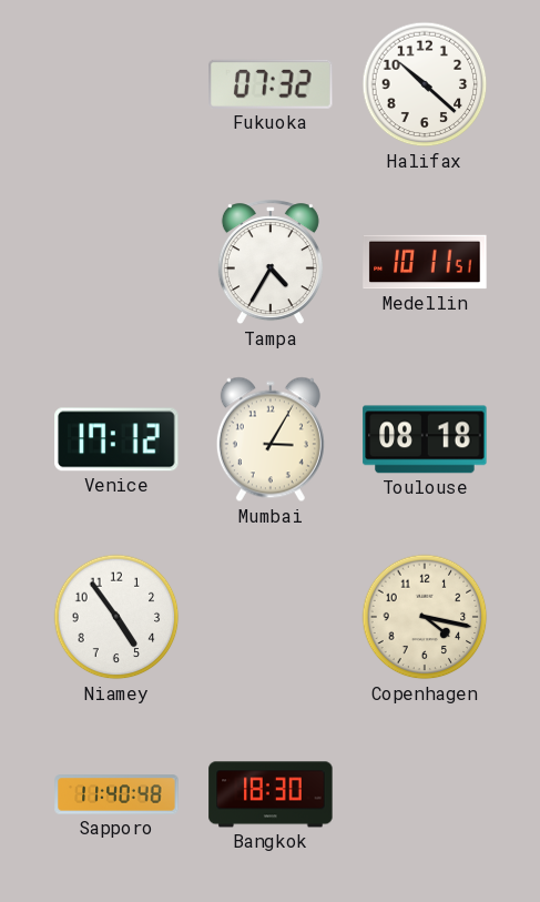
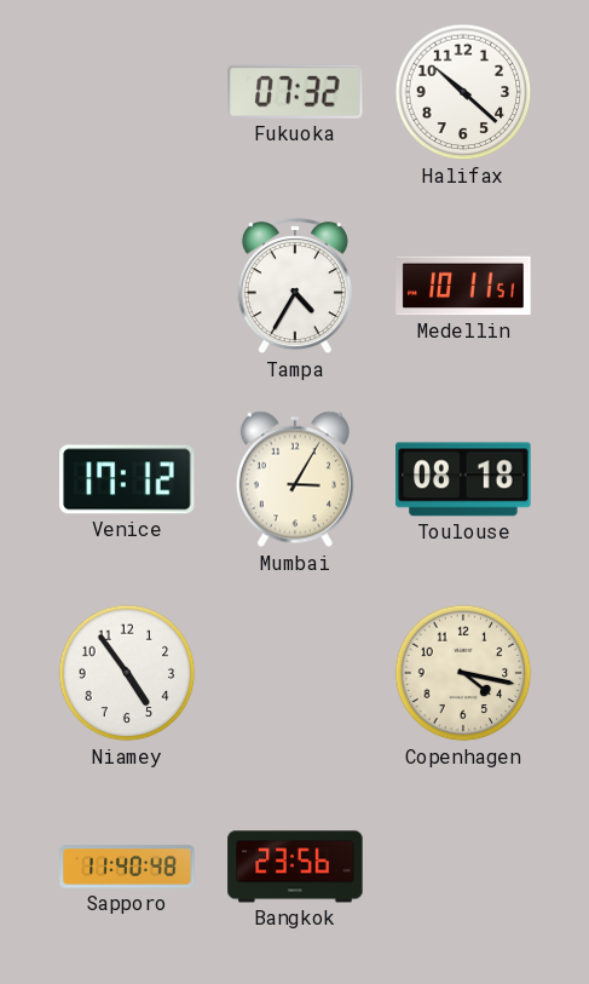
Bangkok: 18:30 -> 23:56
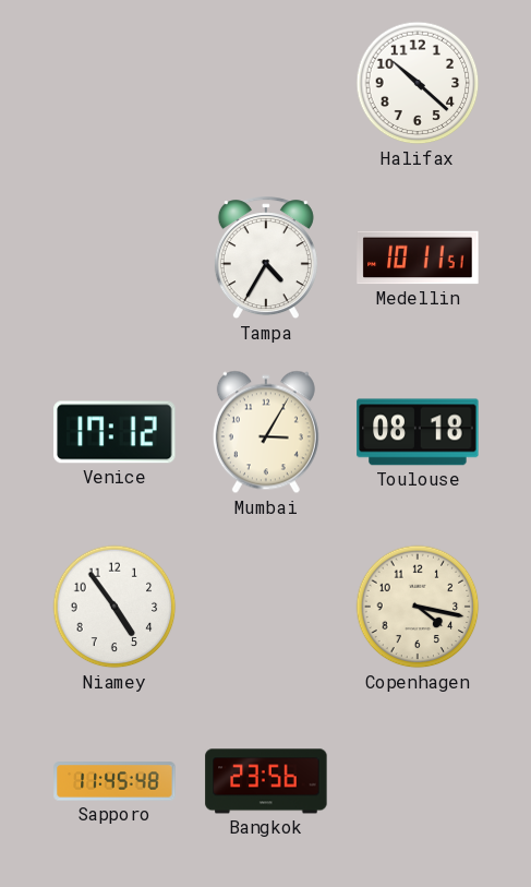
Fukuoka: 07:32 -> none
Sapporo: 11:40 -> 11:45
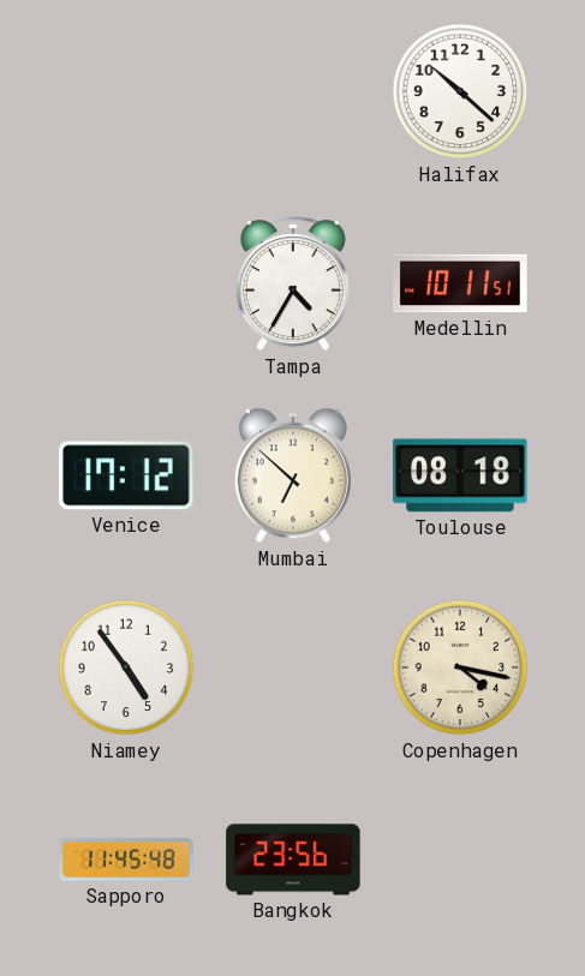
Mumbai: 3:05 -> 6:52
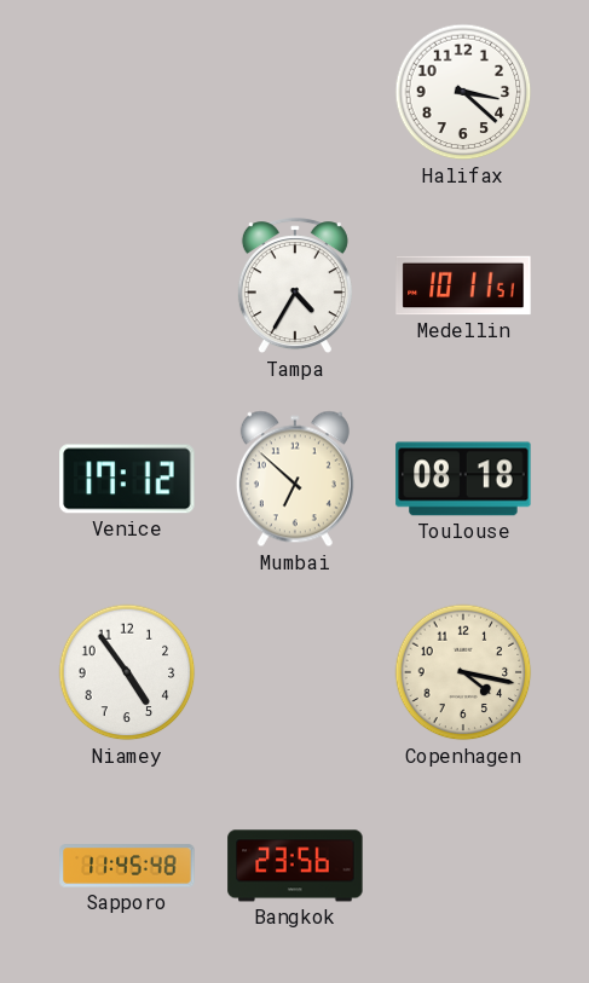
Halifax: 10:22 -> 3:22
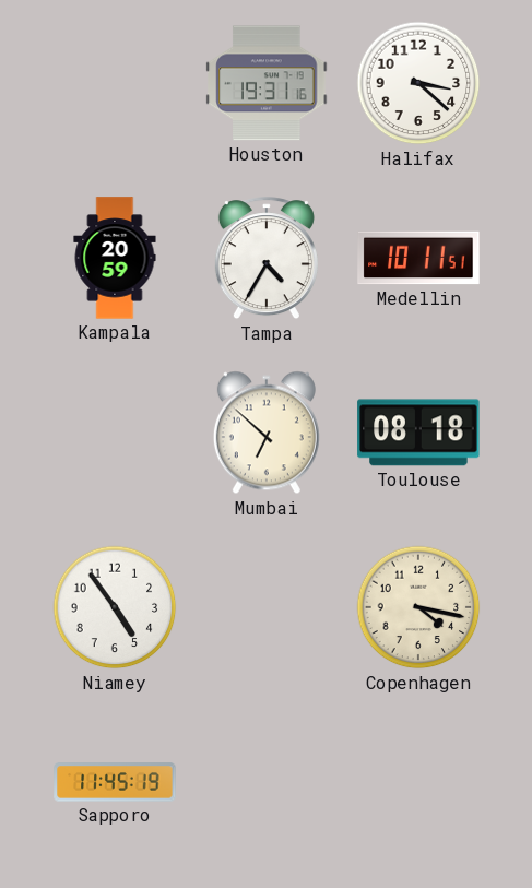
Houston: none -> 19:31
Kampala: none -> 20:59
Venice: 17:12 -> none
Sapporo: 11:45:48 -> 11:45:19
Bangkok: 23:56 -> none
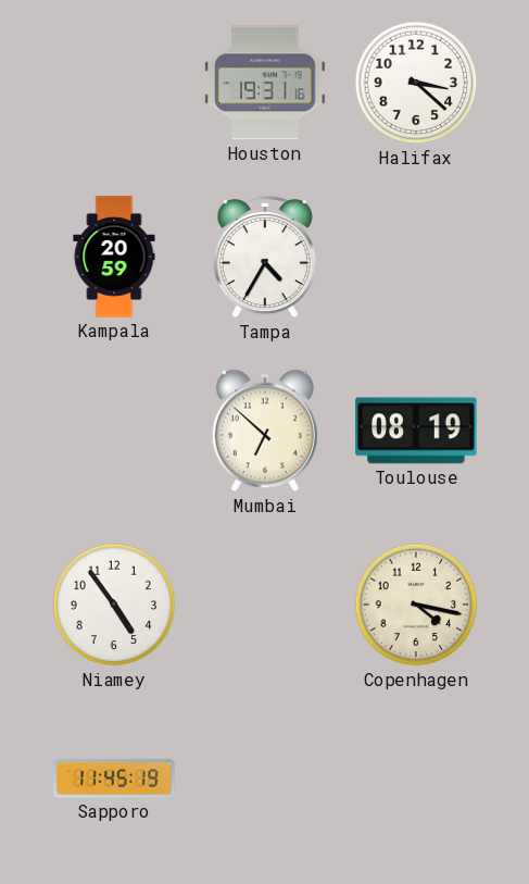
Medellin: 10:11 -> none
Toulouse: 08:18 -> 08:19
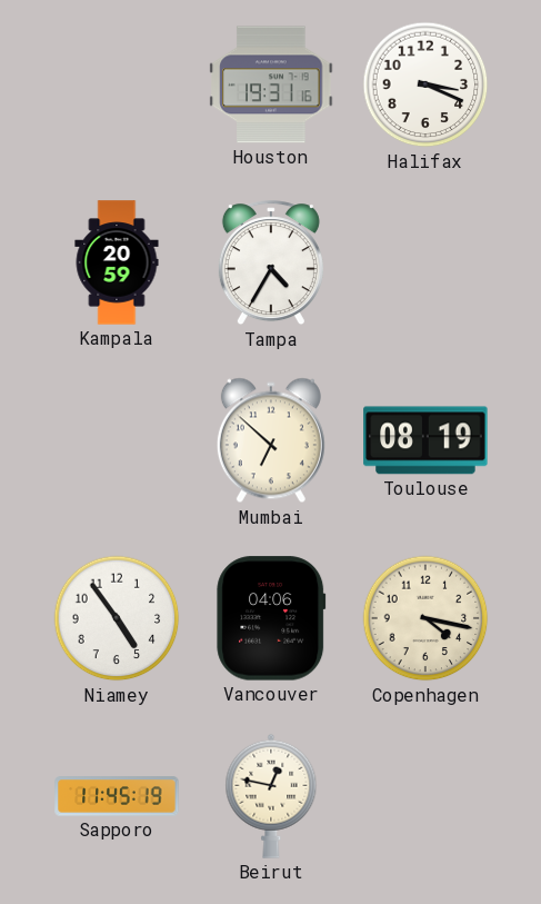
Halifax: 3:22 -> 3:19
Vancouver: none -> 04:06
Beirut: none -> 12:47
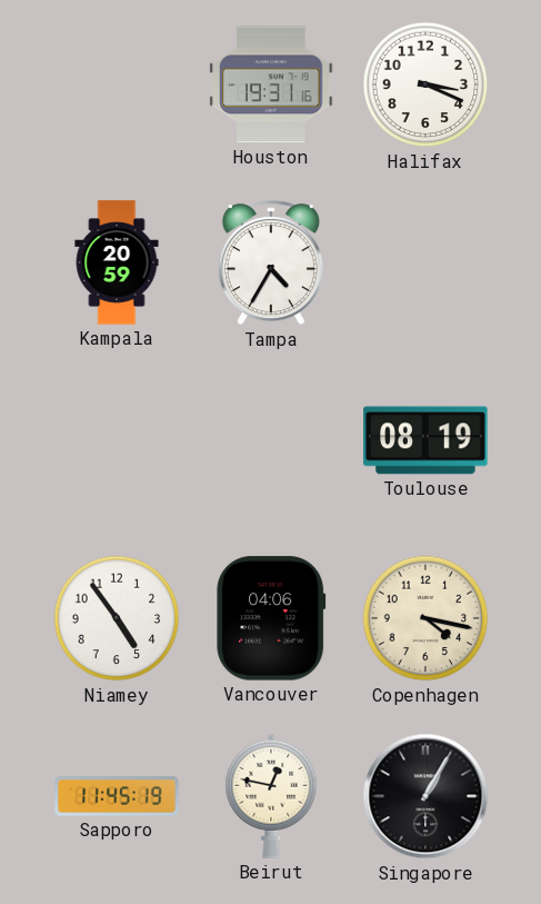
Mumbai: 6:52 -> none
Singapore: none -> 1:05
